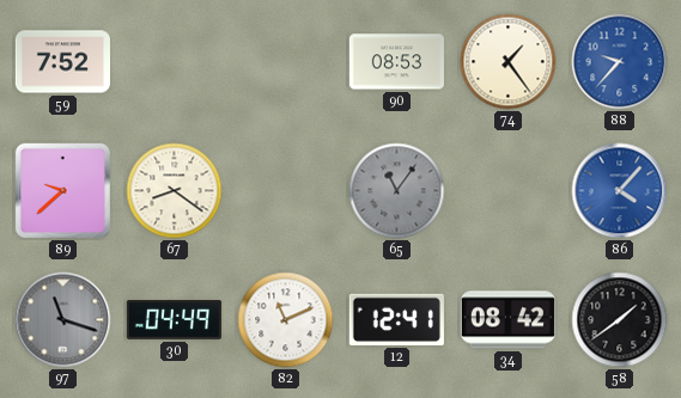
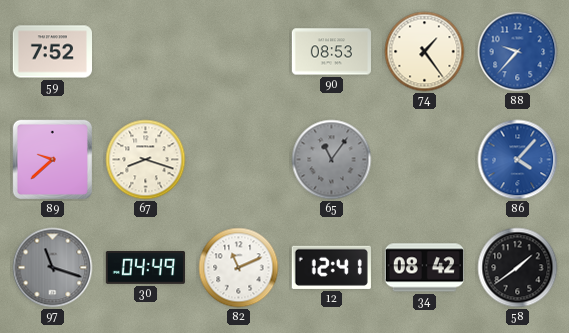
67: 8:21 -> 8:18
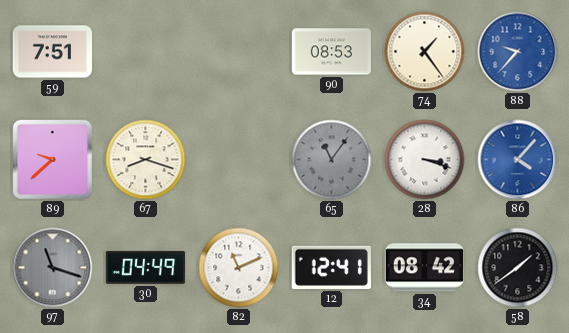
59: 7:52 -> 7:51
28: none -> 3:18
